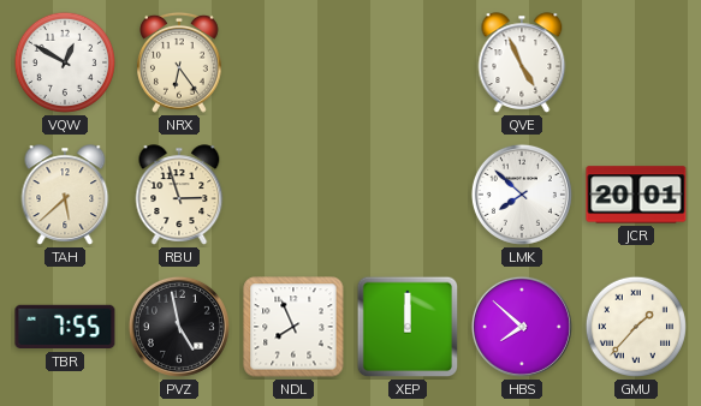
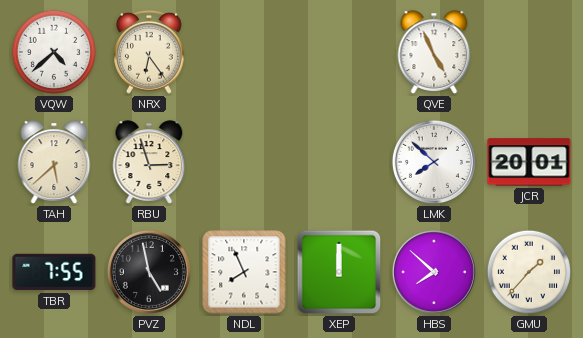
VQW: 12:50 -> 4:38
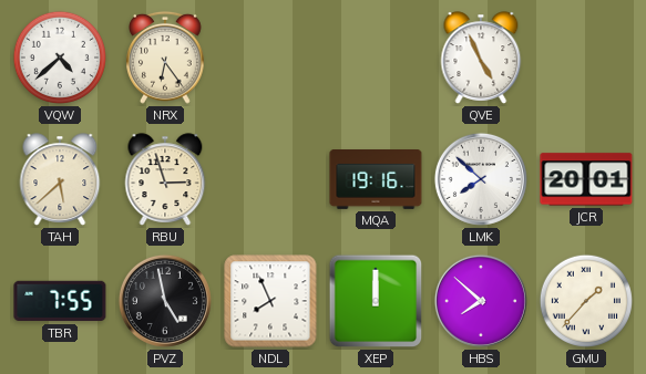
MQA: none -> 19:16
